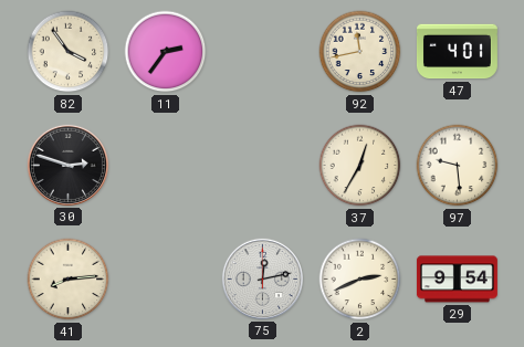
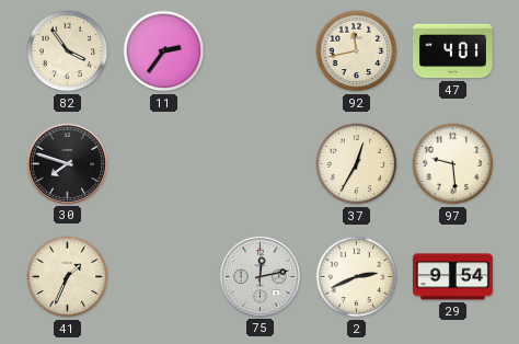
30: 2:48 -> 7:48
41: 8:14 -> 1:34
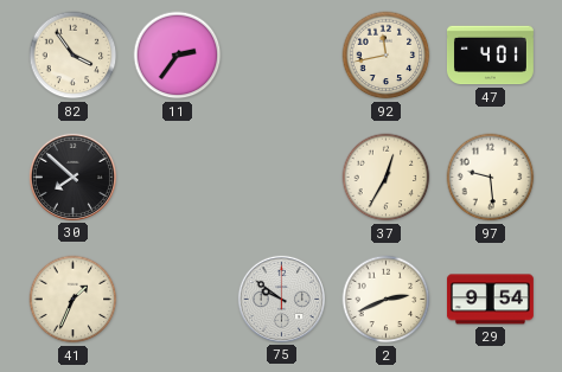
30: 7:48 -> 7:52
75: 12:13 -> 9:51
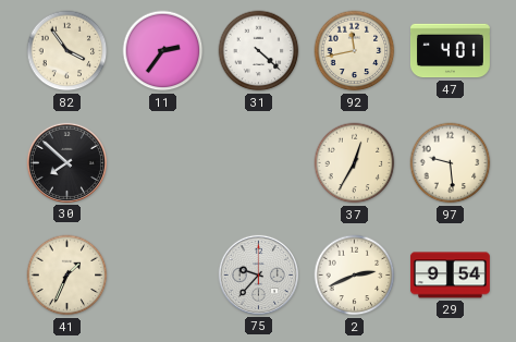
31: none -> 4:22
75: 9:51 -> 9:37
